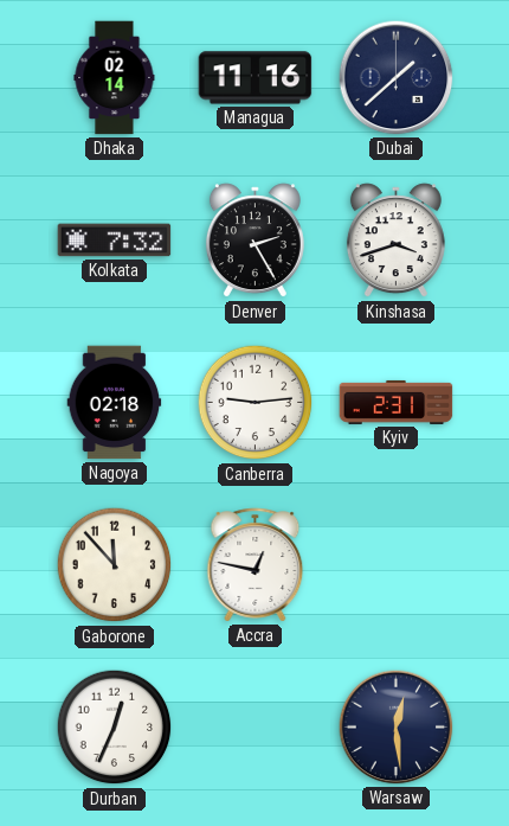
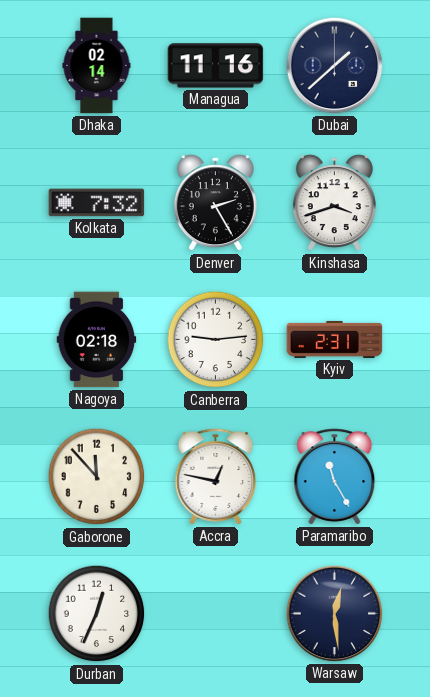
Paramaribo: none -> 11:25
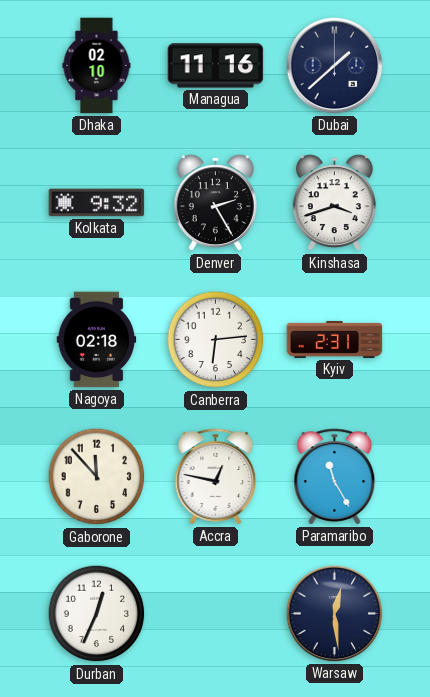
Dhaka: 02:14 -> 02:10
Kolkata: 7:32 -> 9:32
Canberra: 9:14 -> 6:14
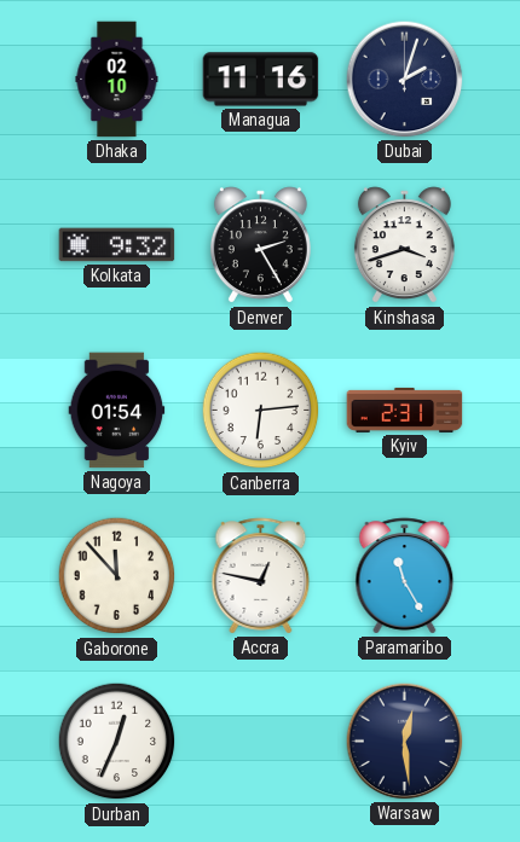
Dubai: 1:38 -> 2:03
Nagoya: 02:18 -> 01:54
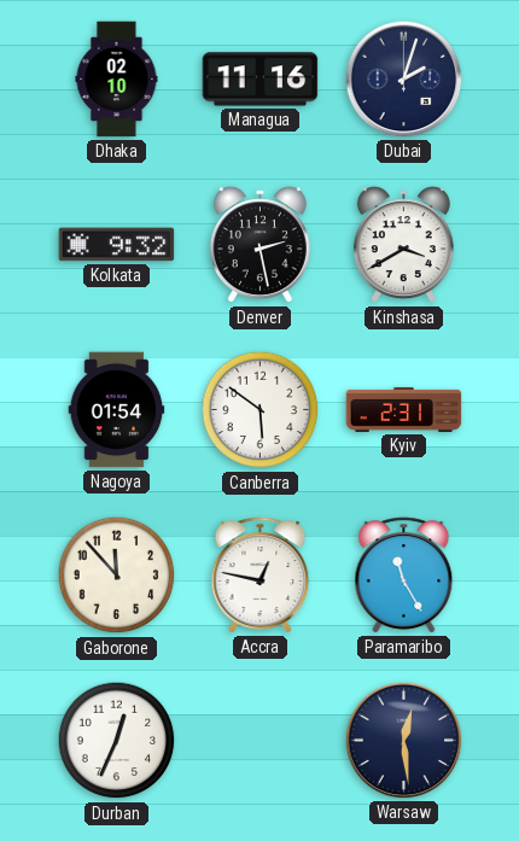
Denver: 2:25 -> 2:28
Kinshasa: 3:42 -> 3:40
Canberra: 6:14 -> 5:51
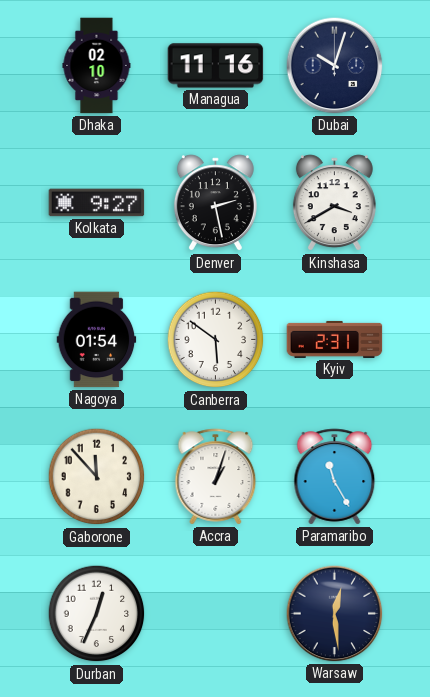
Dubai: 2:03 -> 10:03
Kolkata: 9:32 -> 9:27
Accra: 12:47 -> 1:03
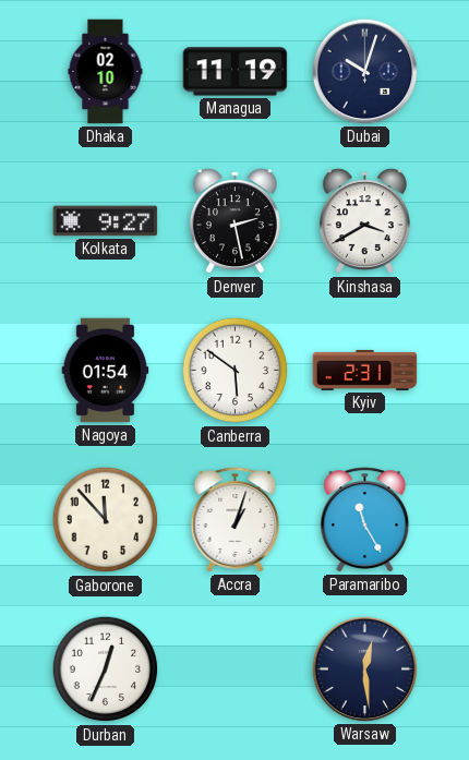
Managua: 11:16 -> 11:19
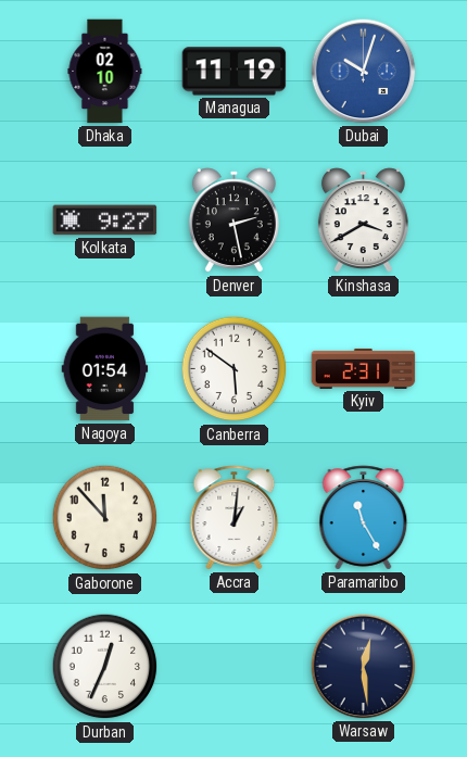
Dubai dial: navy -> blue
Accra: 1:03 -> 1:01
